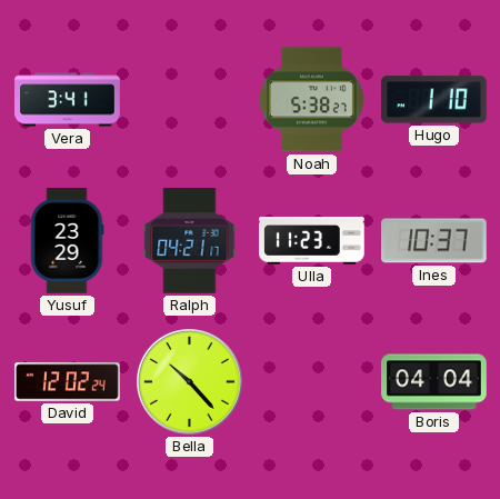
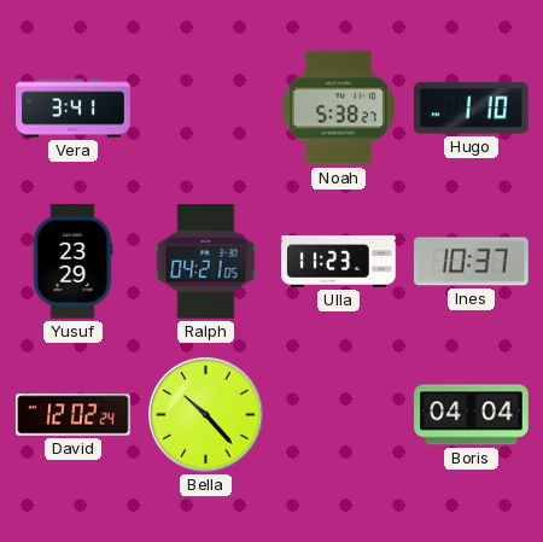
Ralph: 04:21:17 -> 04:21:05
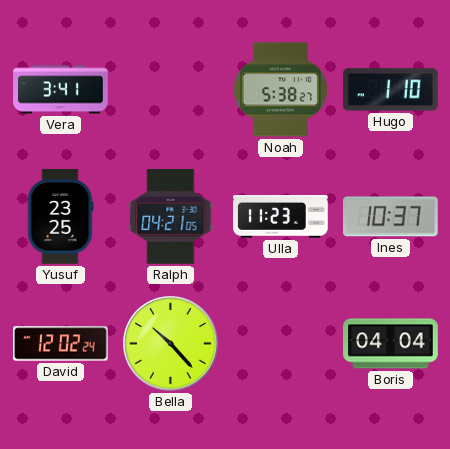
Yusuf: 23:29 -> 23:25
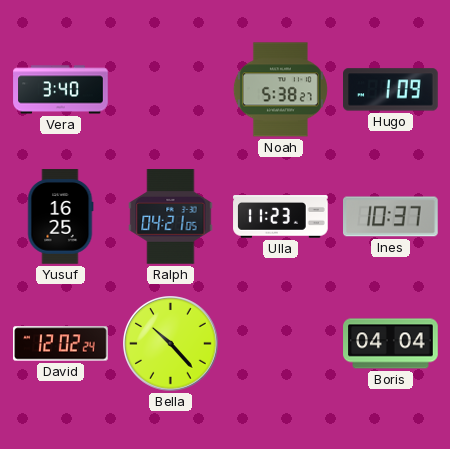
Vera: 3:41 -> 3:40
Hugo: 1:10 -> 1:09
Yusuf: 23:25 -> 16:25
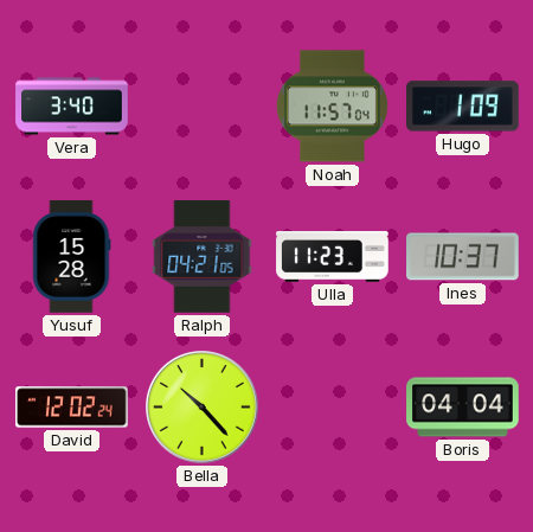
Noah: 5:38 -> 11:57
Yusuf: 16:25 -> 15:28
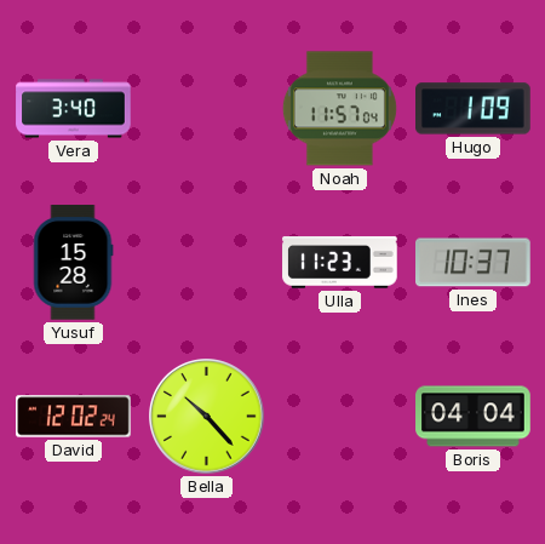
Ralph: 04:21 -> none
